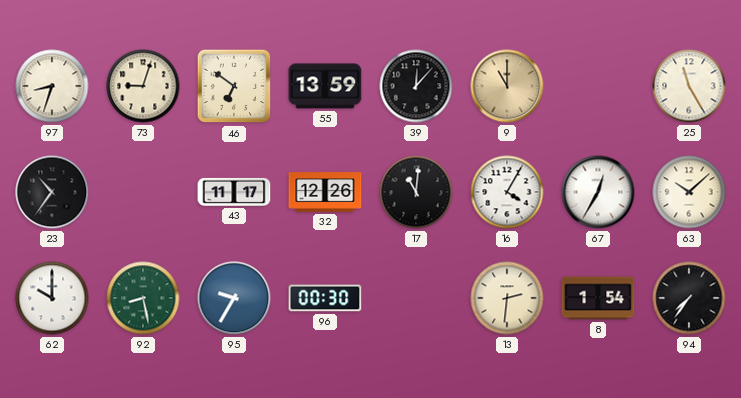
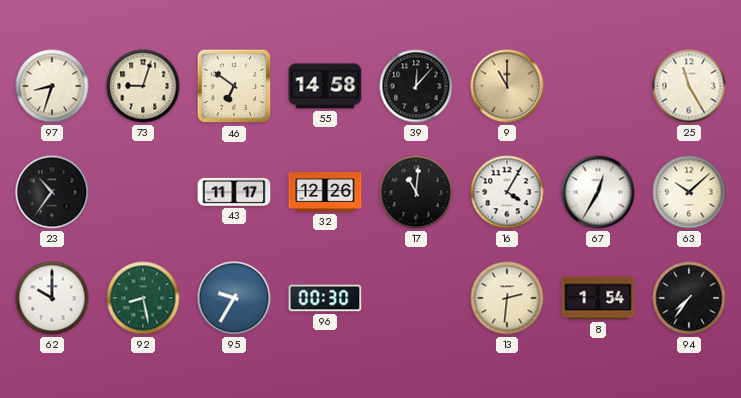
55: 13:59 -> 14:58
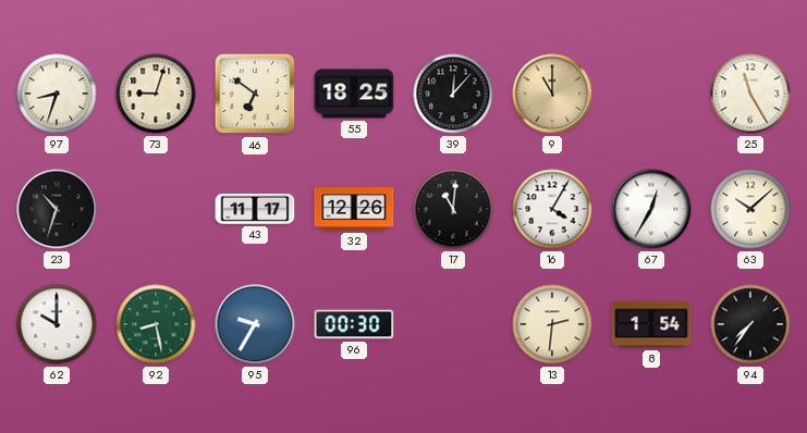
55: 14:58 -> 18:25
23: 10:36 -> 10:33
